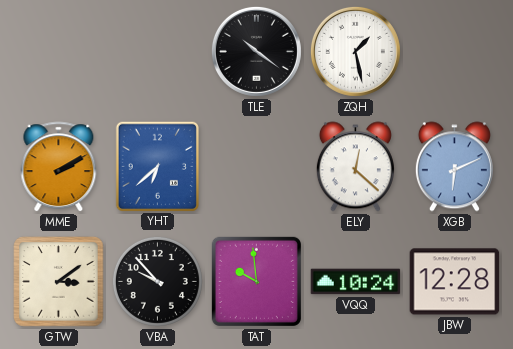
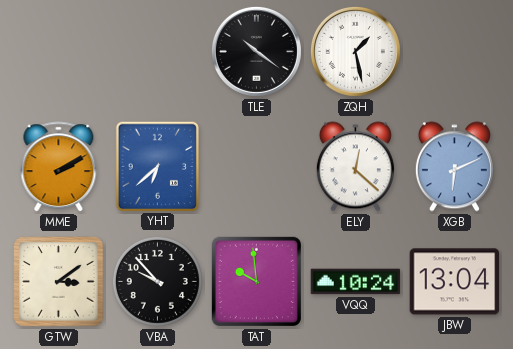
JBW: 12:28 -> 13:04
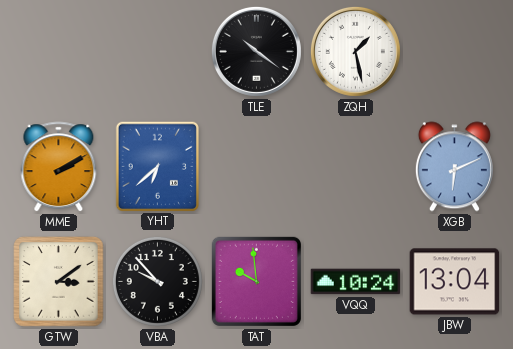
ELY: 12:22 -> none
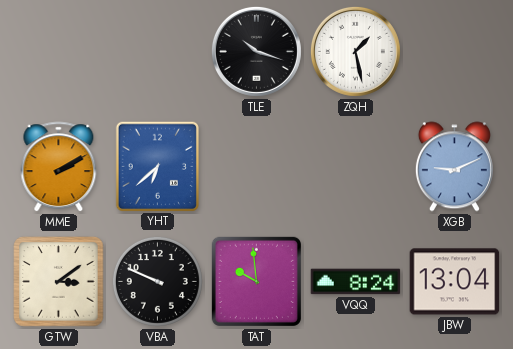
TLE: 10:21 -> 10:18
XGB: 6:11 -> 9:11
VBA: 9:53 -> 9:49
VQQ: 10:24 -> 8:24
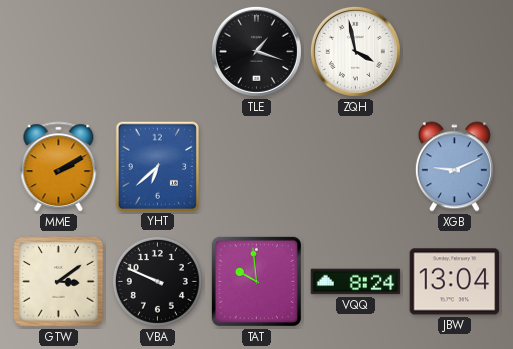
TLE: 10:18 -> 1:18
ZQH: 1:28 -> 3:58
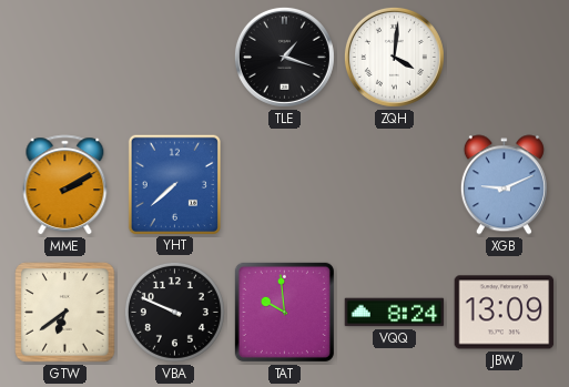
ZQH: 3:58 -> 4:01
YHT: 6:38 -> 7:38
GTW: 3:09 -> 6:39
JBW: 13:04 -> 13:09
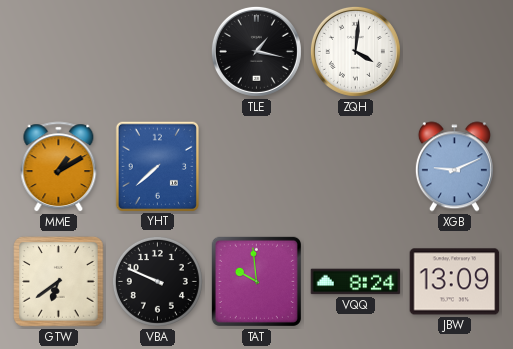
TLE: 1:18 -> 1:17
MME: 2:10 -> 1:10
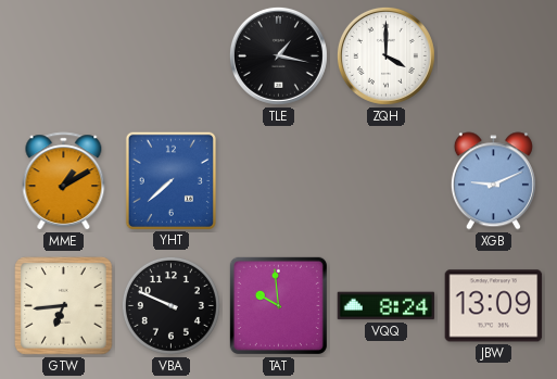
ZQH: 4:01 -> 4:00
GTW: 6:39 -> 6:44
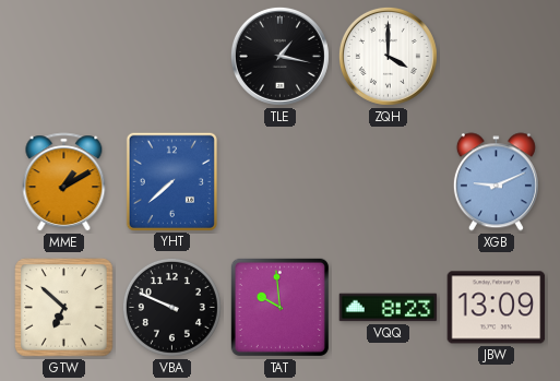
GTW: 6:44 -> 6:52
VQQ: 8:24 -> 8:23
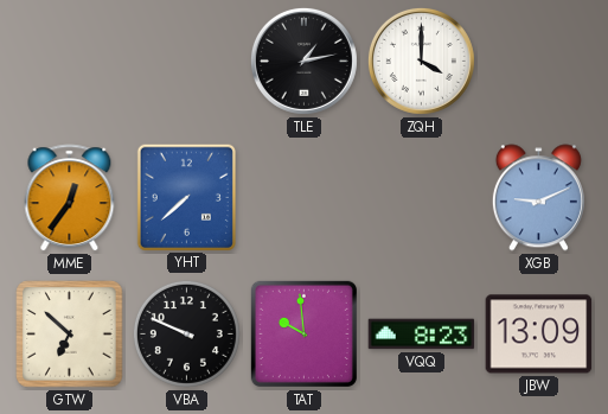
TLE: 1:17 -> 1:13
MME: 1:10 -> 12:36
